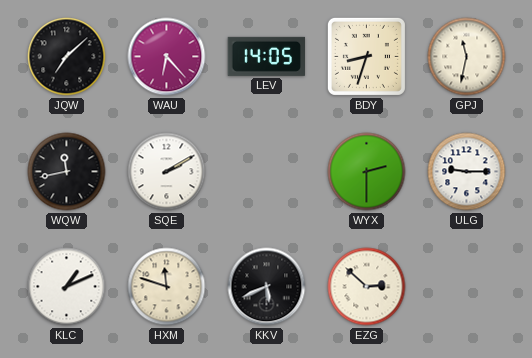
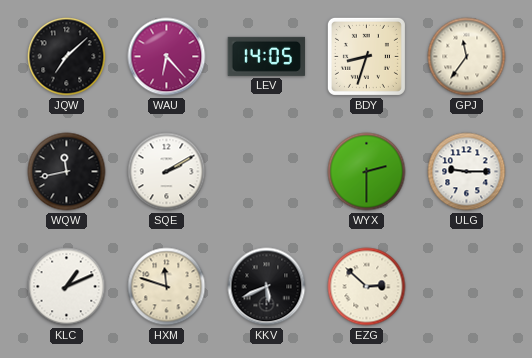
GPJ: 11:32 -> 11:36
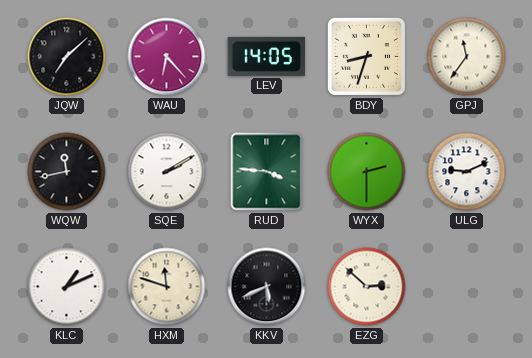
RUD: none -> 3:46
ULG: 9:15 -> 9:11
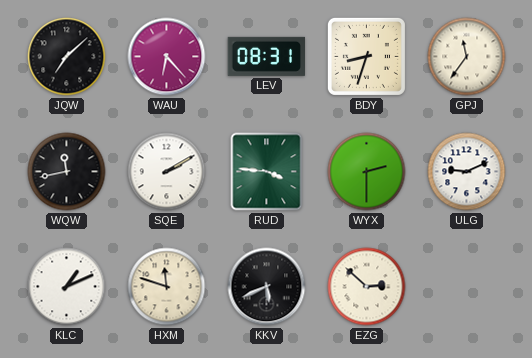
LEV: 14:05 -> 08:31
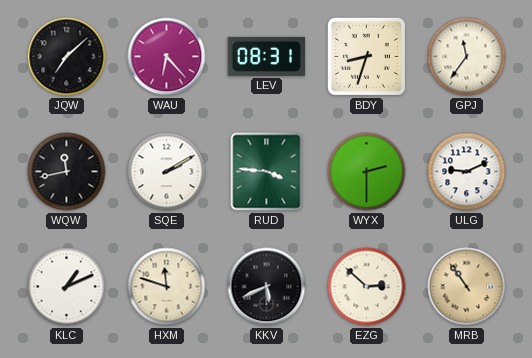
MRB: none -> 10:54
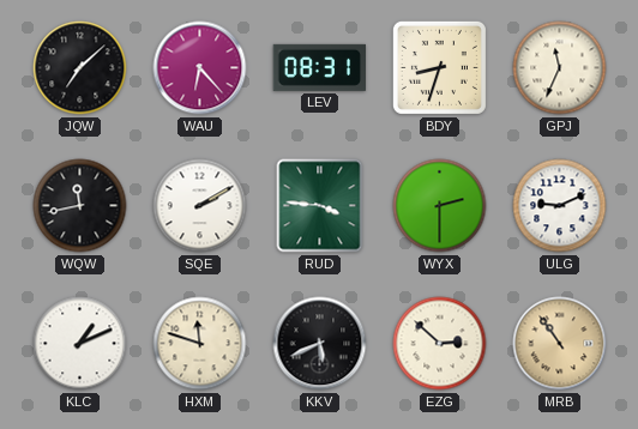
GPJ: 11:36 -> 11:34
